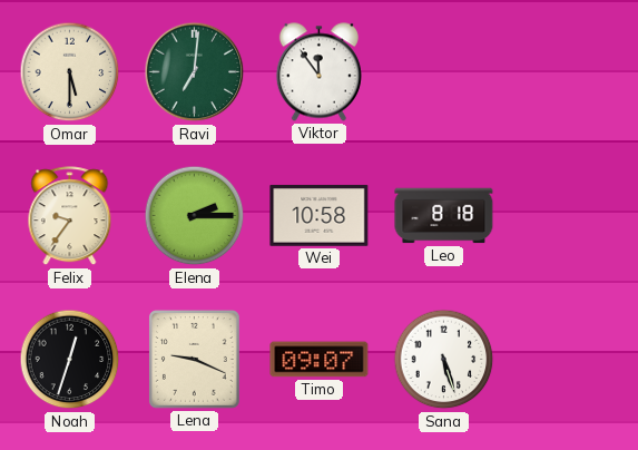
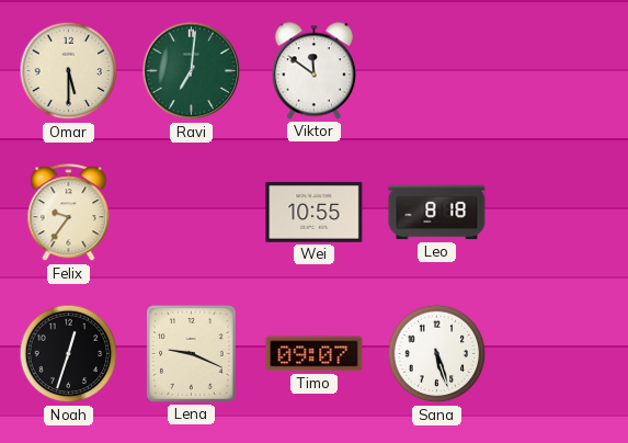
Viktor: 11:54 -> 11:51
Elena: 2:15 -> none
Wei: 10:58 -> 10:55
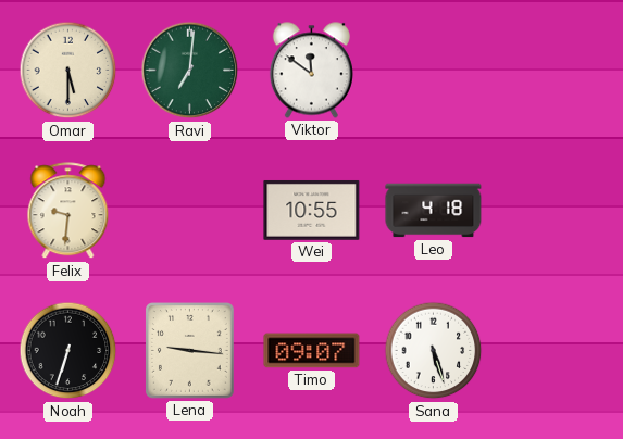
Felix: 9:36 -> 9:31
Leo: 8:18 -> 4:18
Noah: 12:33 -> 6:33
Lena: 9:19 -> 9:16
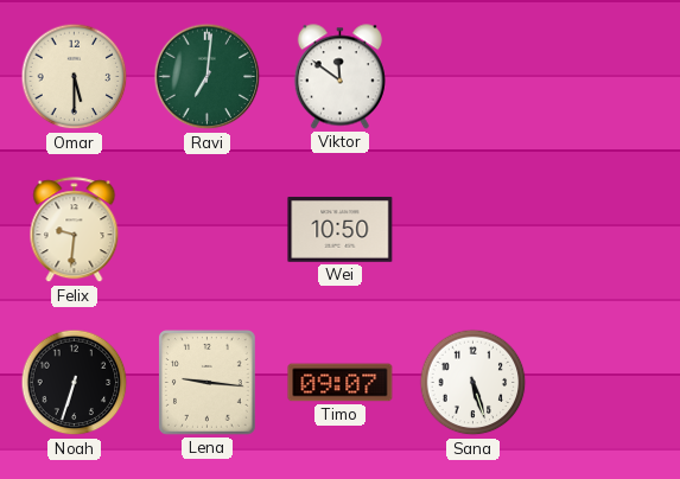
Wei: 10:55 -> 10:50
Leo: 4:18 -> none
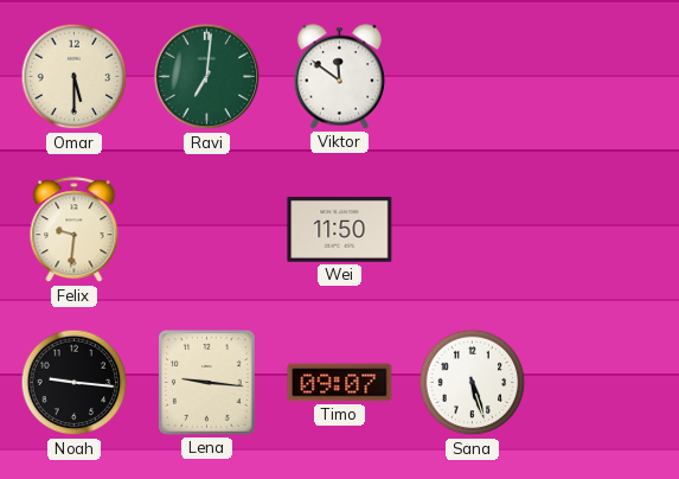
Wei: 10:50 -> 11:50
Noah: 6:33 -> 9:16
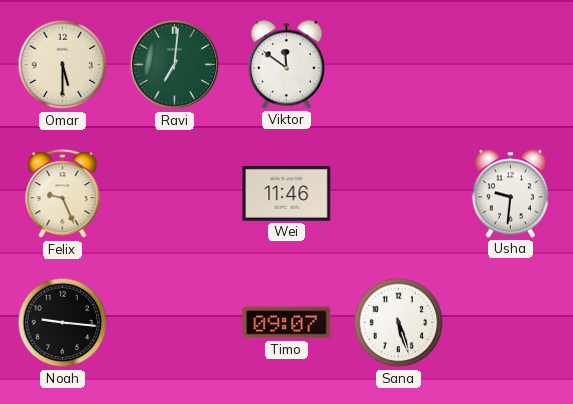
Felix: 9:31 -> 9:26
Wei: 11:50 -> 11:46
Usha: none -> 9:31
Lena: 9:16 -> none
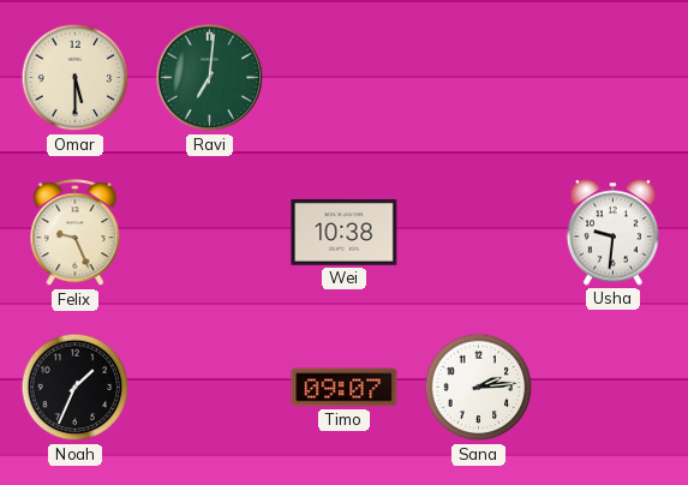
Viktor: 11:51 -> none
Wei: 11:46 -> 10:38
Noah: 9:16 -> 1:34
Sana: 5:27 -> 2:14
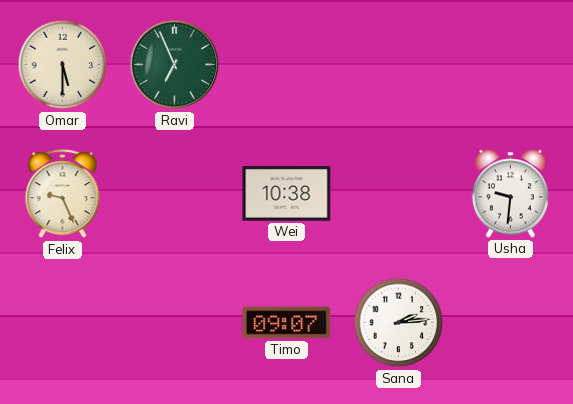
Ravi: 7:01 -> 6:56
Noah: 1:34 -> none
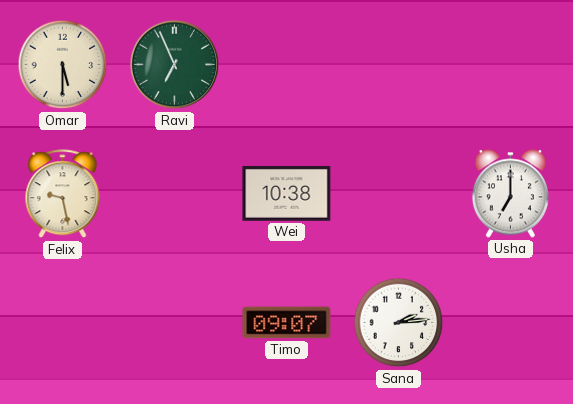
Felix: 9:26 -> 9:28
Usha: 9:31 -> 7:00
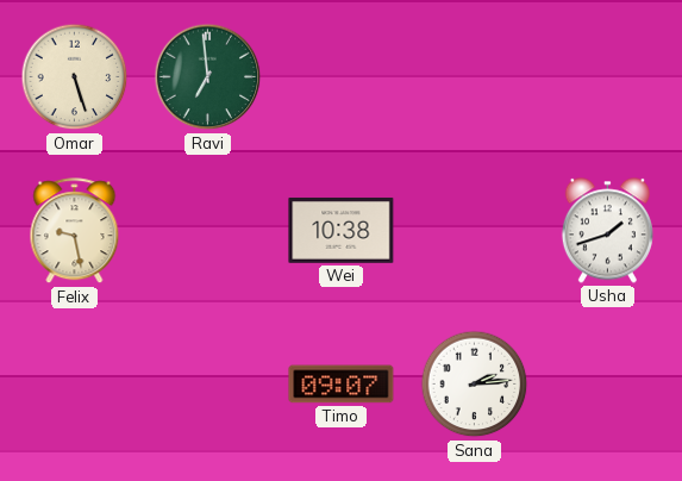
Omar: 5:30 -> 5:27
Ravi: 6:56 -> 6:59
Usha: 7:00 -> 1:42
